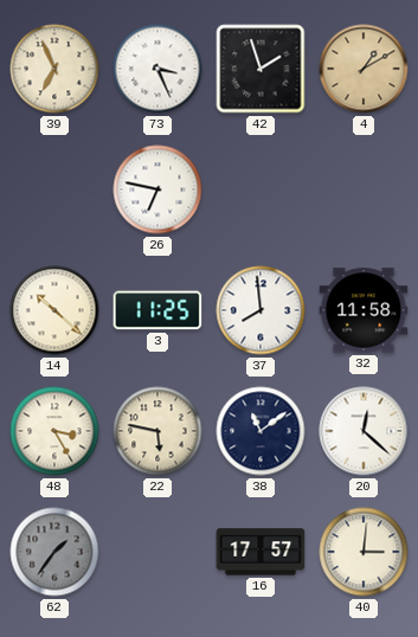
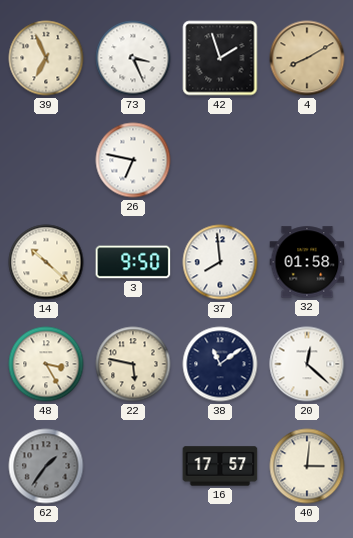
4: 1:10 -> 8:10
3: 11:25 -> 9:50
32: 11:58 -> 01:58
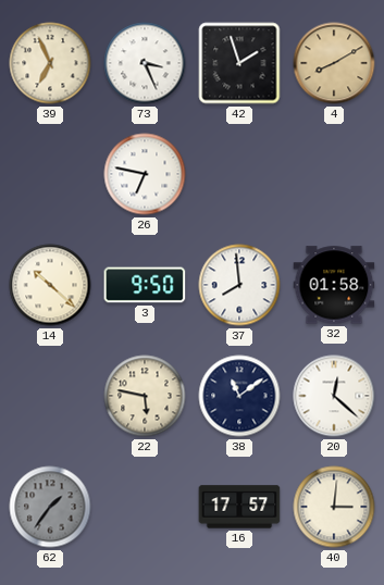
48: 3:25 -> none
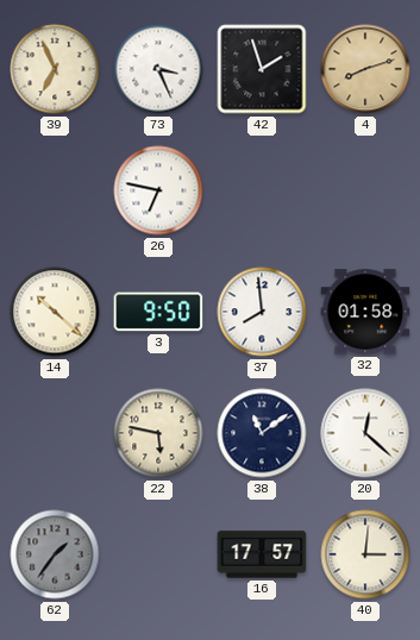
4: 8:10 -> 8:12
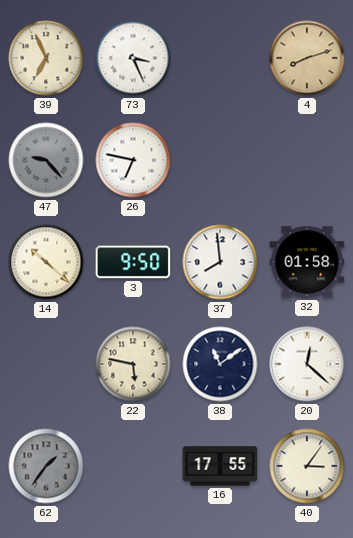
42: 1:57 -> none
47: none -> 9:23
16: 17:57 -> 17:55
40: 3:01 -> 3:06
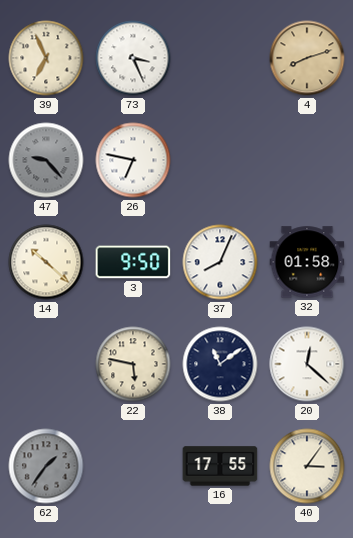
37: 7:59 -> 8:04
